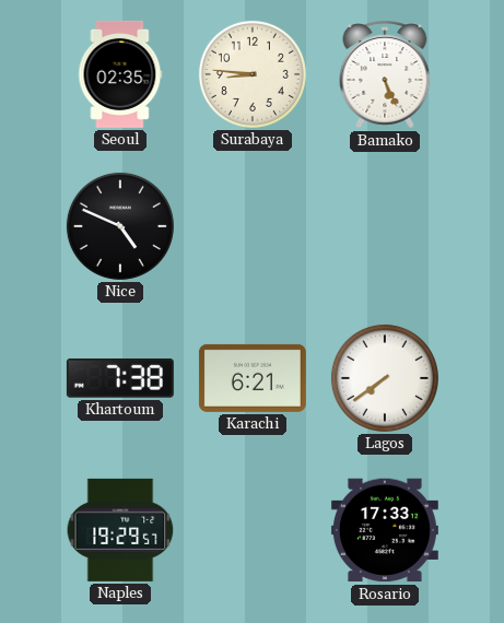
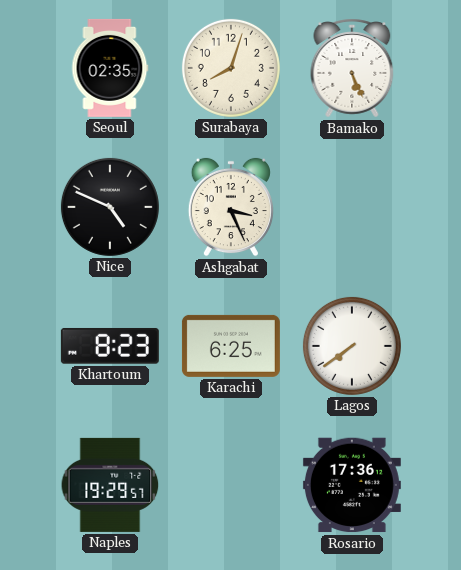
Surabaya: 8:46 -> 8:03
Ashgabat: none -> 3:26
Khartoum: 7:38 -> 8:23
Karachi: 6:21 -> 6:25
Rosario: 17:33 -> 17:36
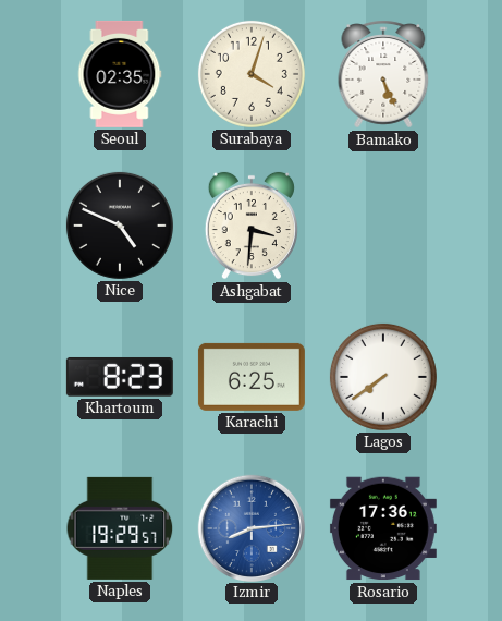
Surabaya: 8:03 -> 4:03
Ashgabat: 3:26 -> 3:31
Izmir: none -> 8:14
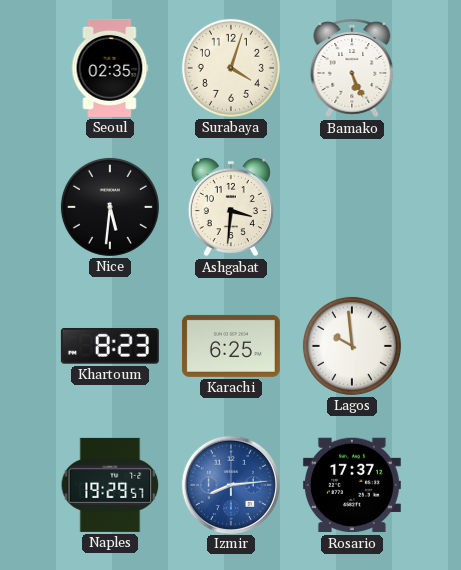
Nice: 4:49 -> 5:31
Lagos: 7:39 -> 9:59
Rosario: 17:36 -> 17:37
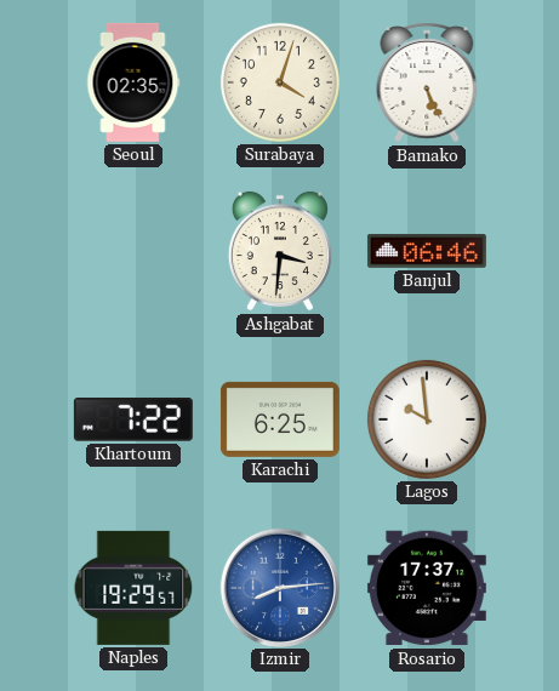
Nice: 5:31 -> none
Banjul: none -> 06:46
Khartoum: 8:23 -> 7:22
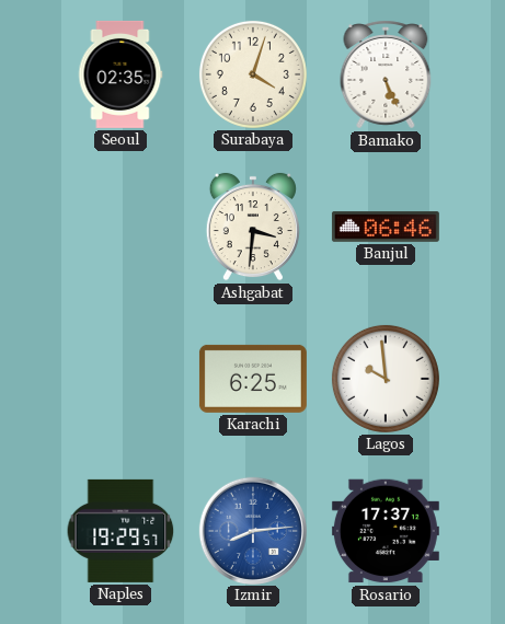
Khartoum: 7:22 -> none
